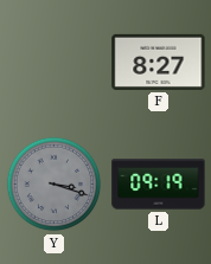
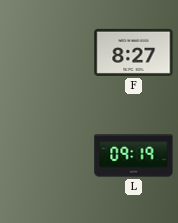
Y: 3:18 -> none
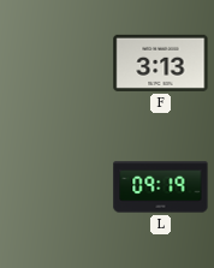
F: 8:27 -> 3:13
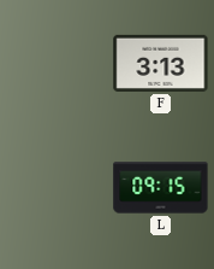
L: 09:19 -> 09:15
